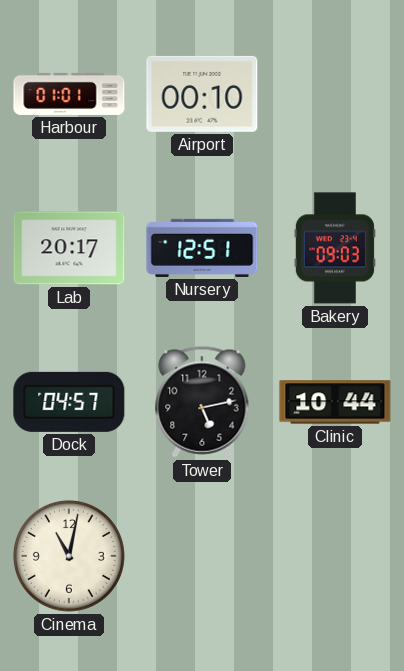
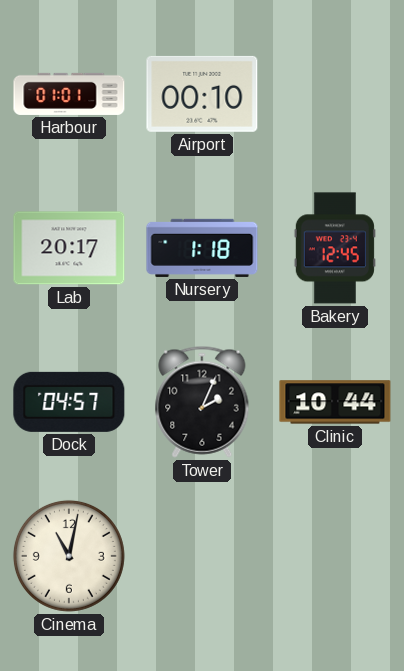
Nursery: 12:51 -> 1:18
Bakery: 09:03 -> 12:45
Tower: 5:13 -> 2:04
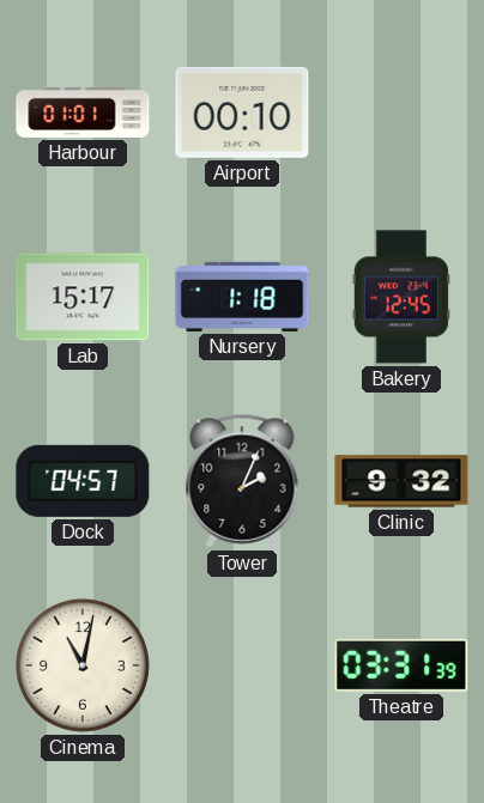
Lab: 20:17 -> 15:17
Clinic: 10:44 -> 9:32
Theatre: none -> 03:31
